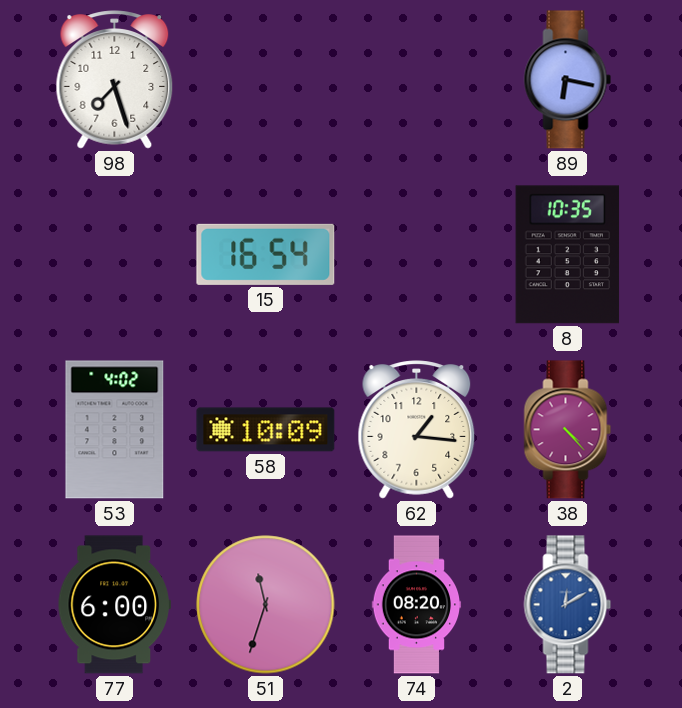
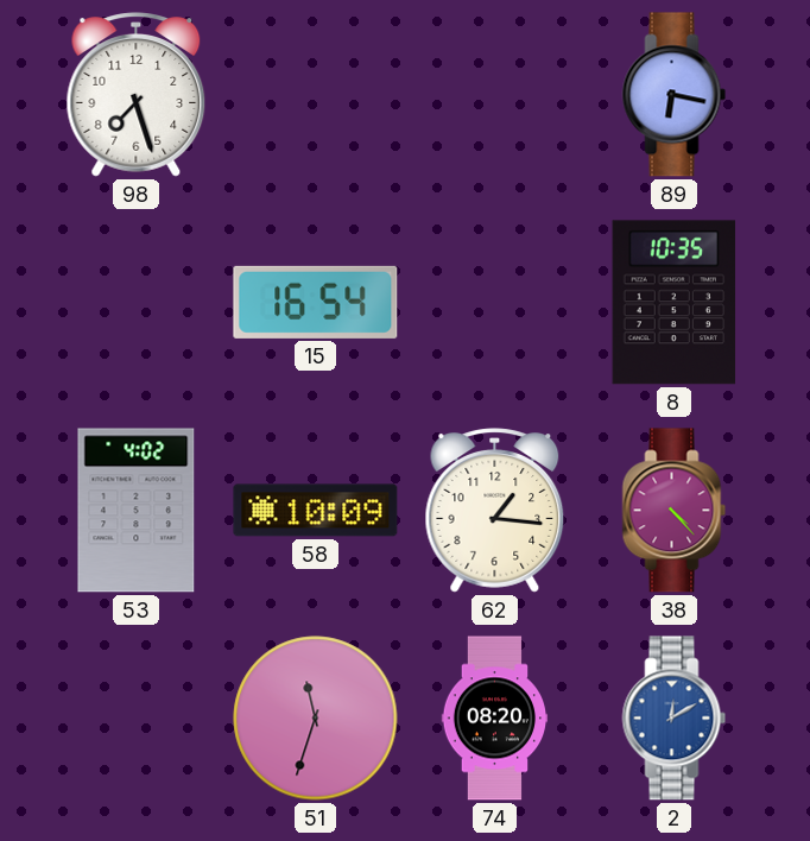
77: 6:00 -> none
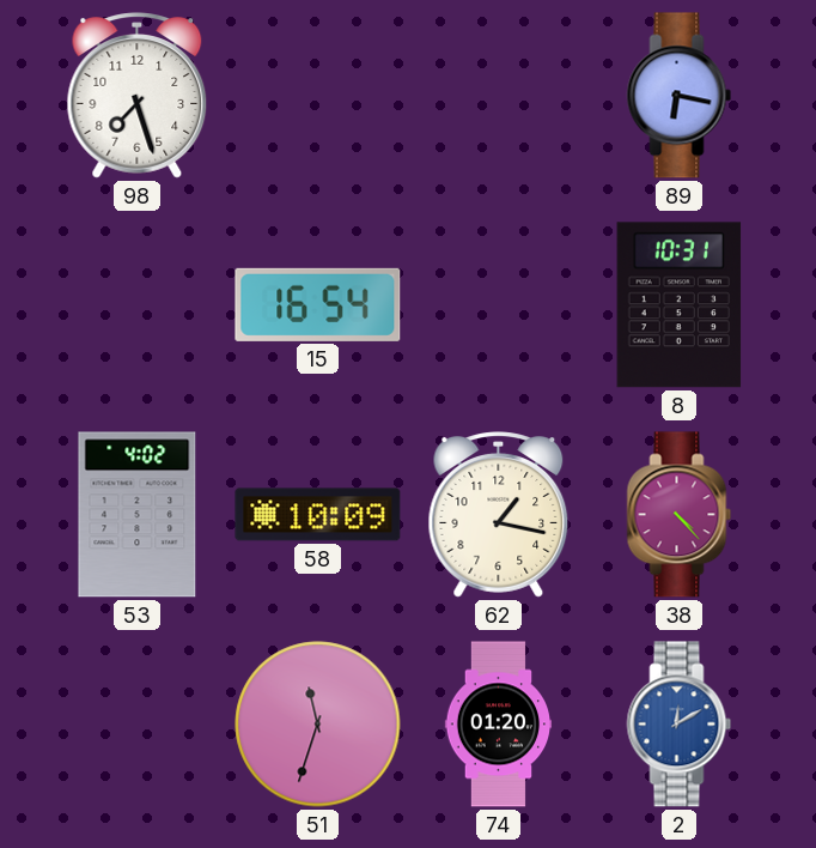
8: 10:35 -> 10:31
62: 1:16 -> 1:17
74: 08:20 -> 01:20
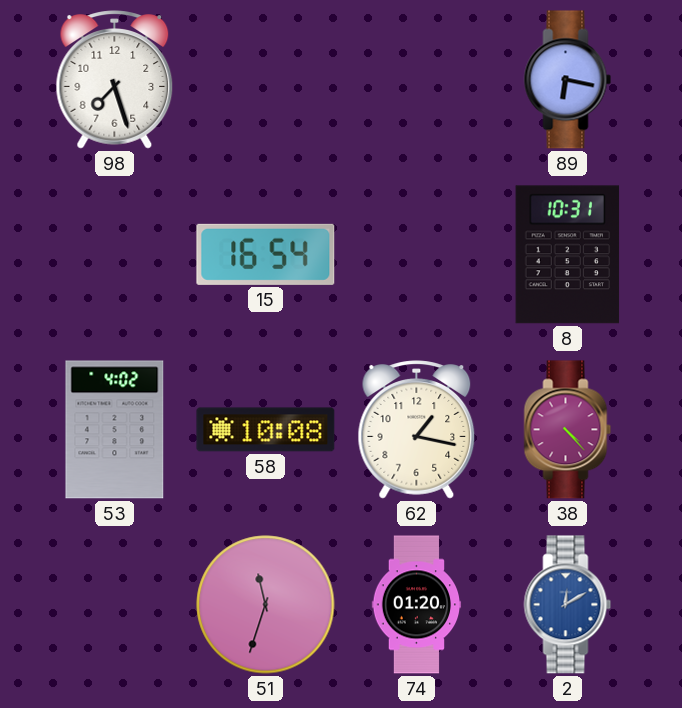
58: 10:09 -> 10:08
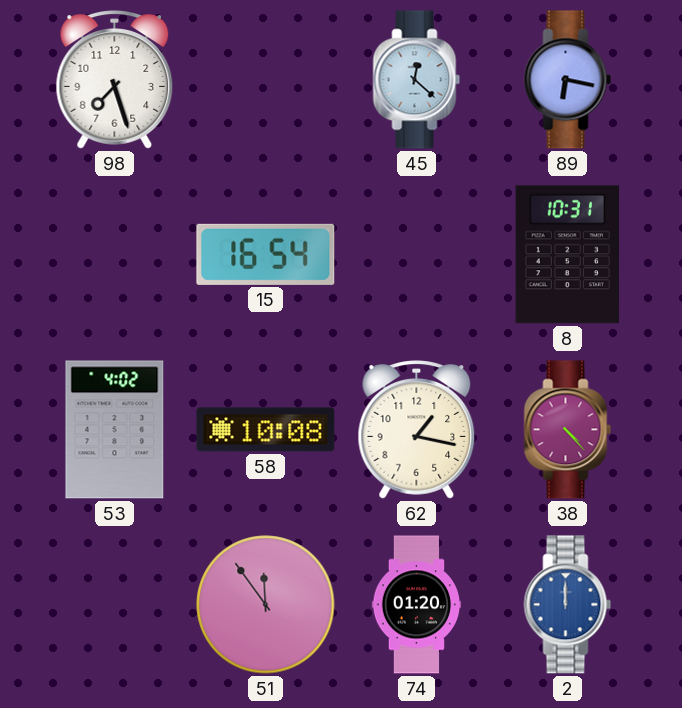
45: none -> 12:22
51: 11:33 -> 11:54
2: 12:10 -> 12:00
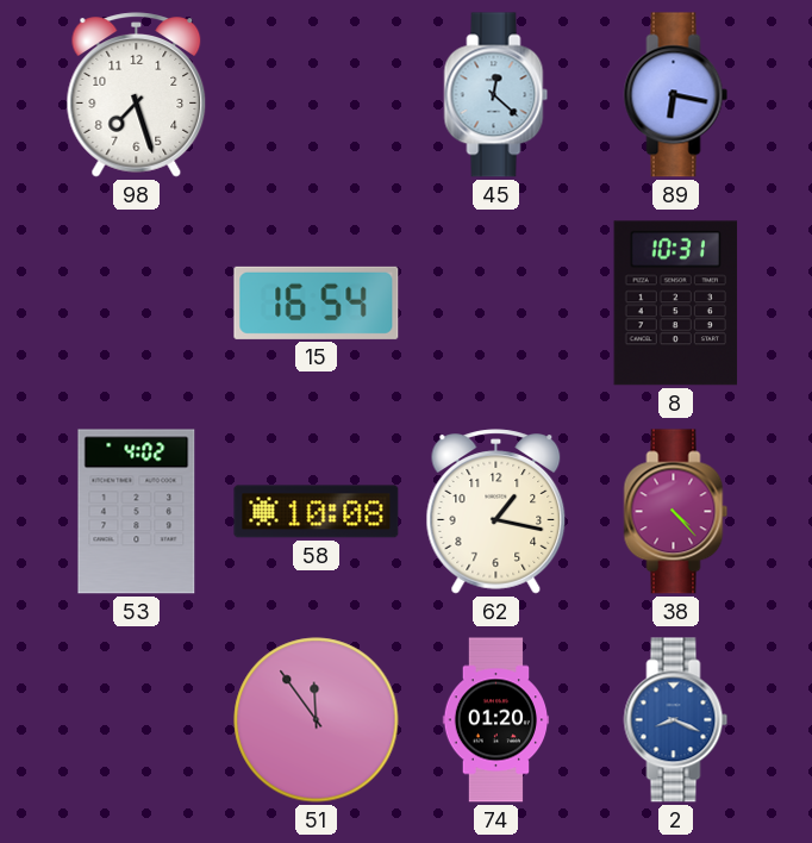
2: 12:00 -> 8:19
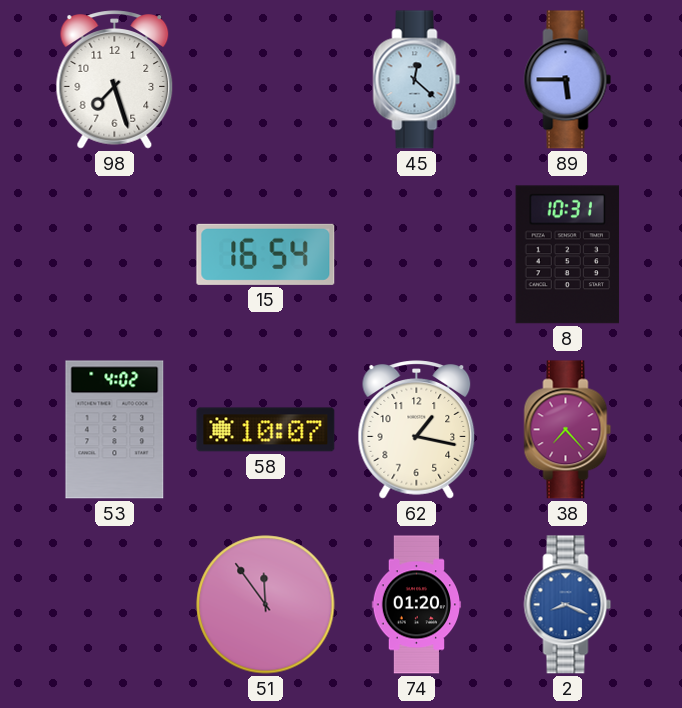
89: 6:17 -> 5:45
58: 10:08 -> 10:07
38: 4:23 -> 7:23
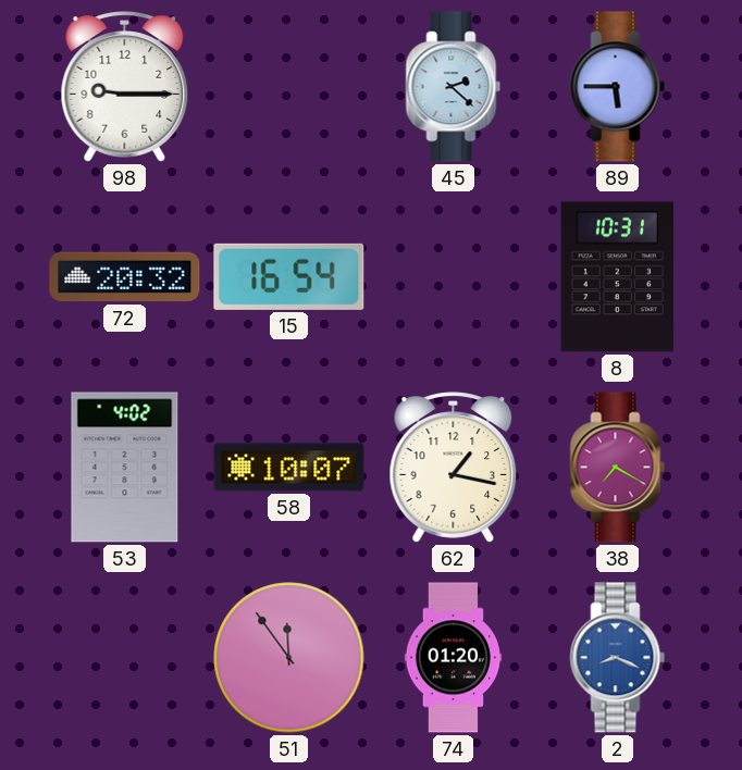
98: 7:27 -> 9:15
45: 12:22 -> 2:22
72: none -> 20:32
38: 7:23 -> 7:20
